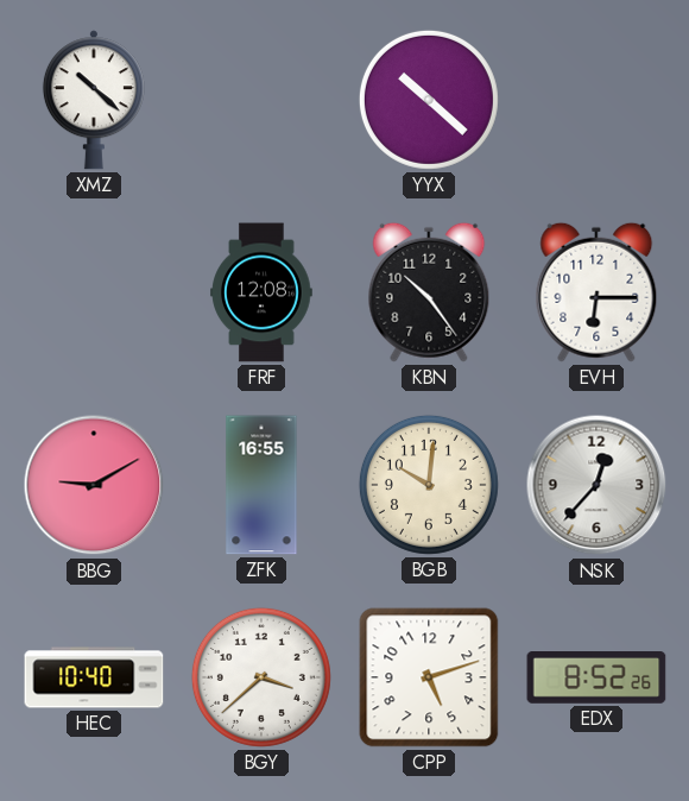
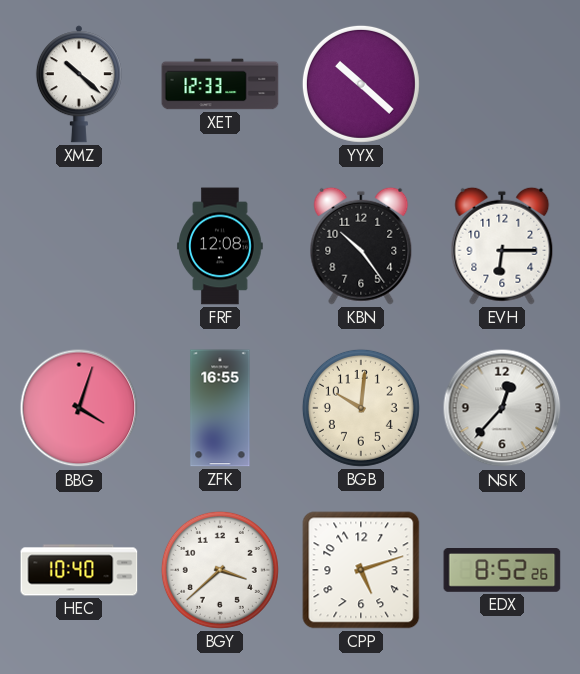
XET: none -> 12:33
BBG: 9:10 -> 4:03
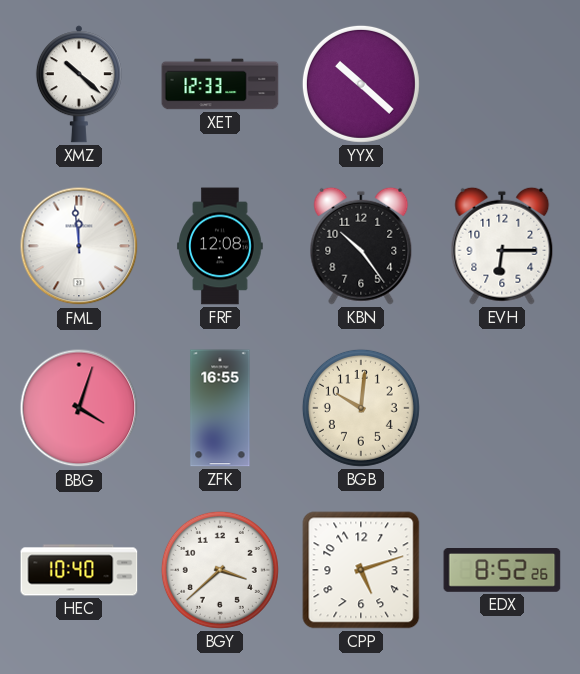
FML: none -> 11:59
NSK: 12:37 -> none
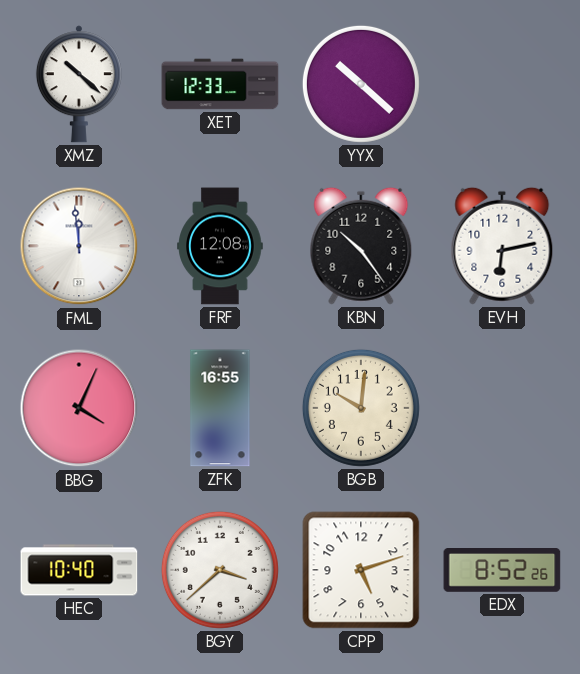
EVH: 6:15 -> 6:13
BBG: 4:03 -> 4:04
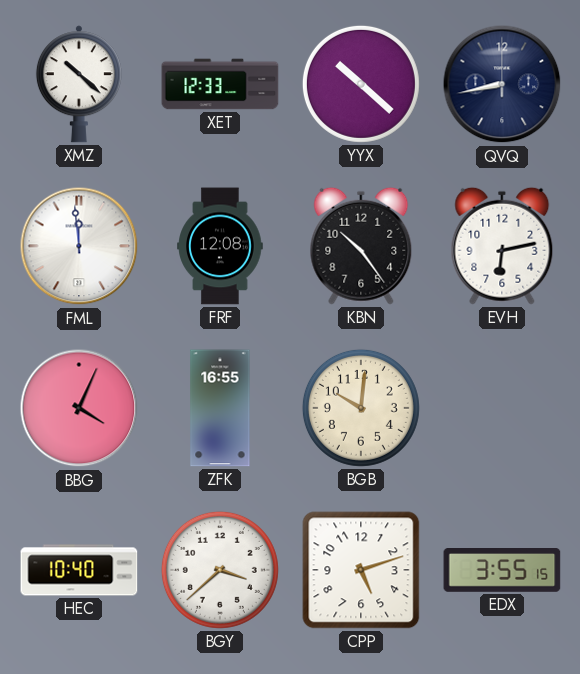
QVQ: none -> 8:43
EDX: 8:52 -> 3:55
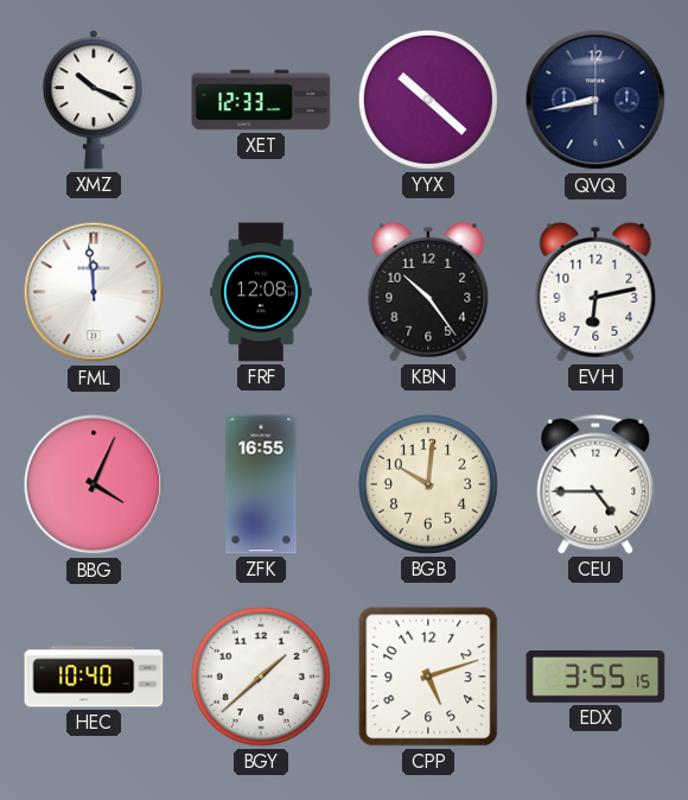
XMZ: 10:22 -> 10:19
CEU: none -> 4:45
BGY: 3:38 -> 1:38
